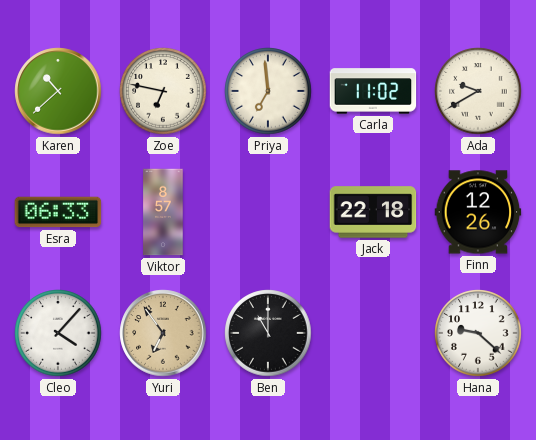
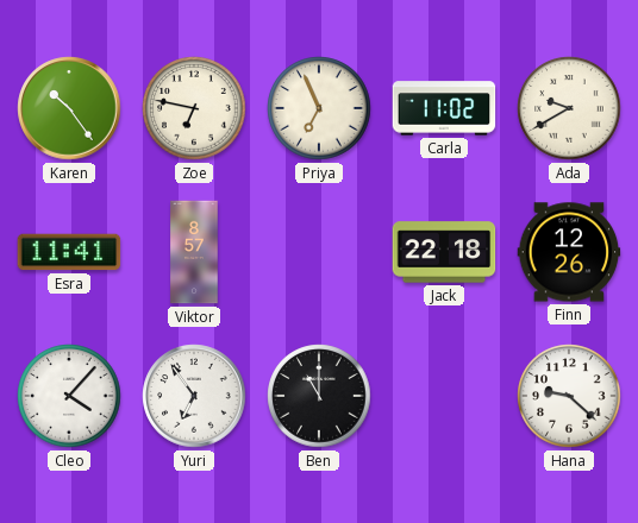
Karen: 10:38 -> 10:24
Priya: 6:59 -> 6:56
Esra: 06:33 -> 11:41
Yuri dial: champagne -> white
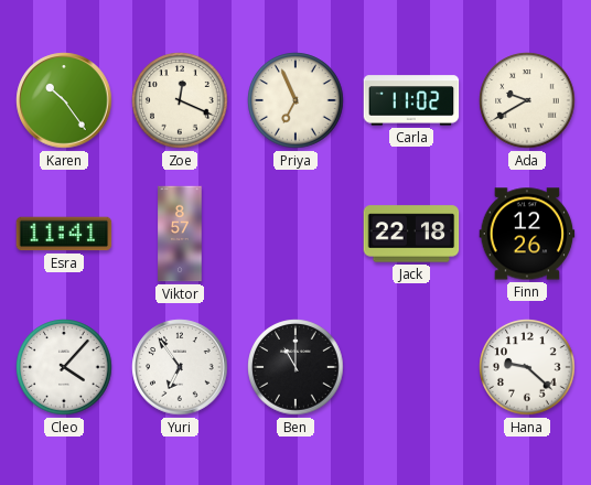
Zoe: 6:47 -> 12:19
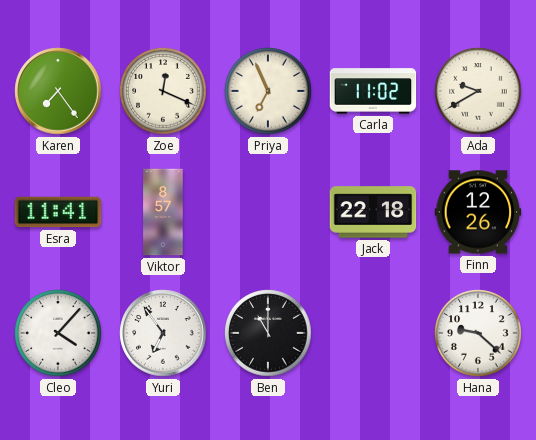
Karen: 10:24 -> 7:24
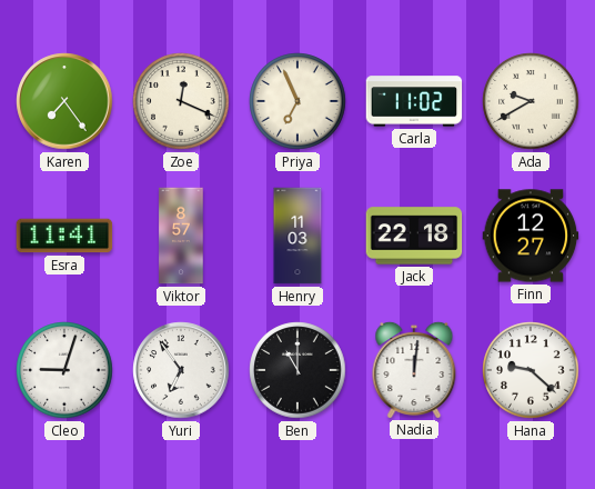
Henry: none -> 11:03
Finn: 12:26 -> 12:27
Cleo: 4:07 -> 9:03
Nadia: none -> 12:01
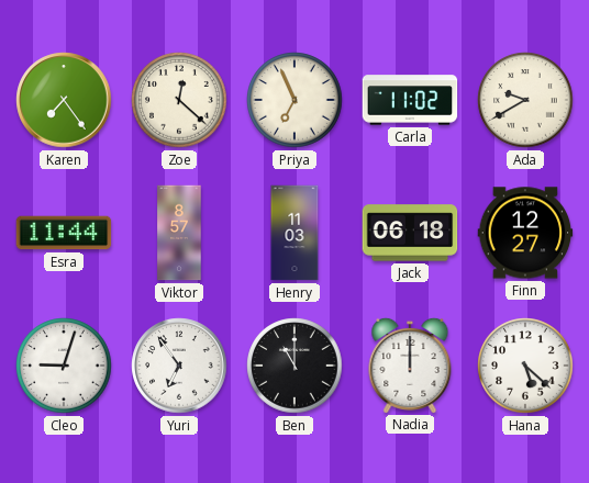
Zoe: 12:19 -> 12:22
Esra: 11:41 -> 11:44
Jack: 22:18 -> 06:18
Nadia: 12:01 -> 12:00
Hana: 9:22 -> 5:22
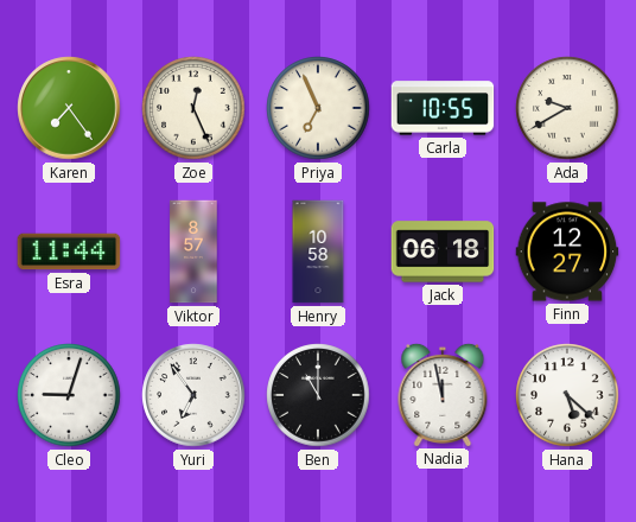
Zoe: 12:22 -> 12:26
Carla: 11:02 -> 10:55
Henry: 11:03 -> 10:58
Nadia: 12:00 -> 11:58
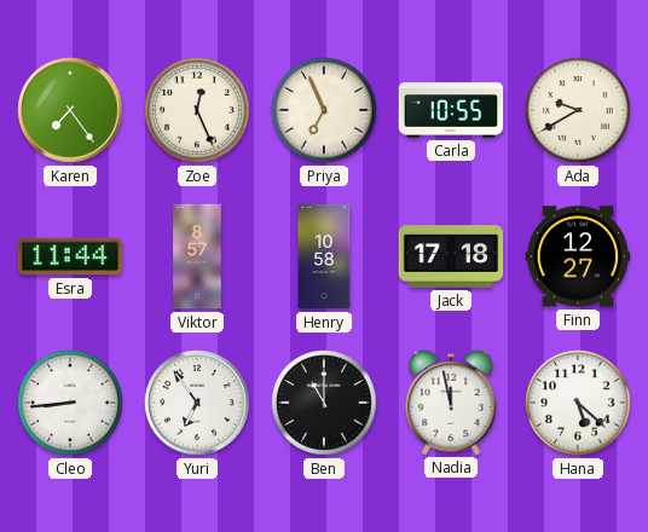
Jack: 06:18 -> 17:18
Cleo: 9:03 -> 8:44
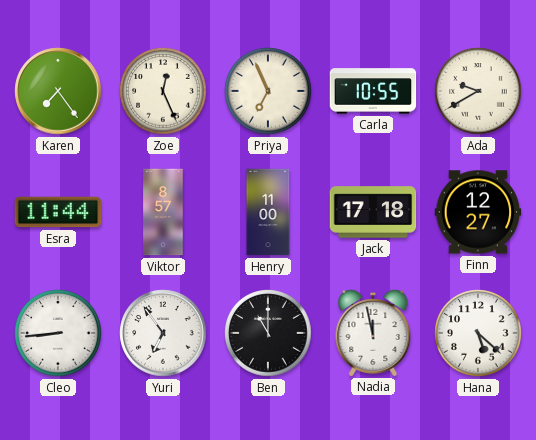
Henry: 10:58 -> 11:00
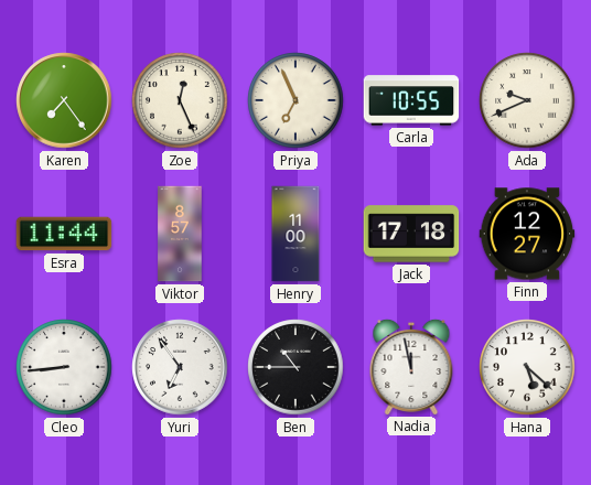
Ada: 9:40 -> 9:41
Ben: 11:00 -> 10:45
